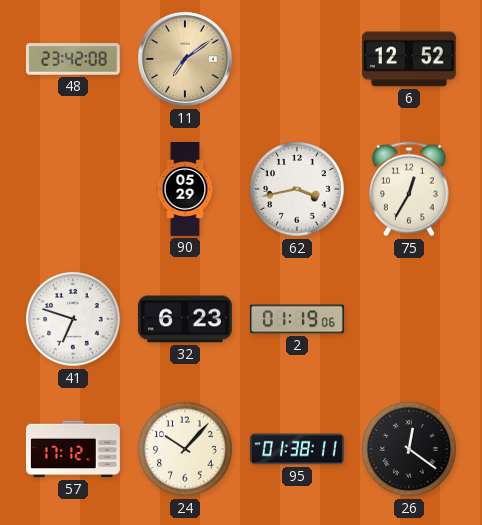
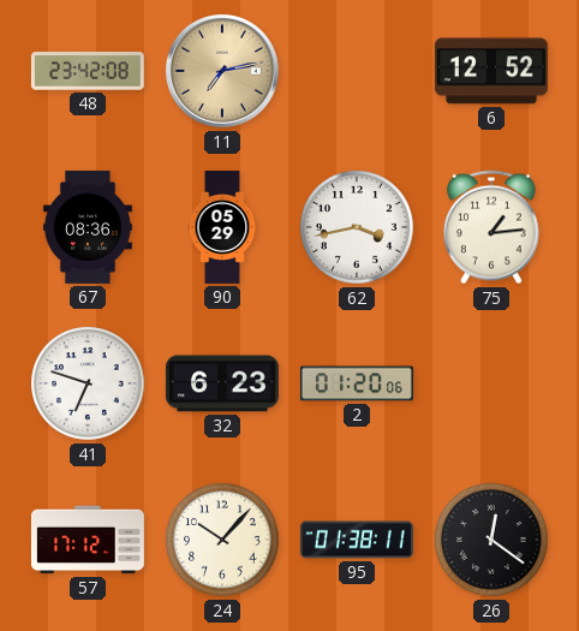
11: 7:09 -> 7:13
67: none -> 08:36
75: 12:35 -> 1:14
2: 01:19 -> 01:20
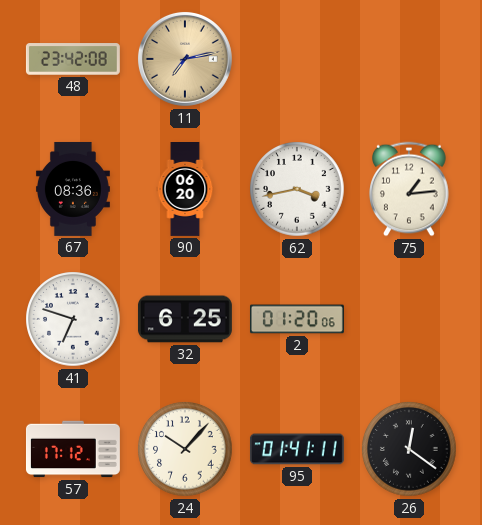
6: 12:52 -> none
90: 05:29 -> 06:20
32: 6:23 -> 6:25
95: 01:38 -> 01:41
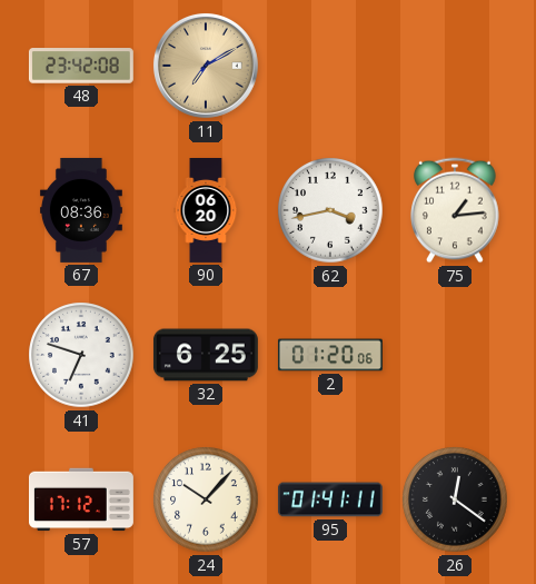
11: 7:13 -> 7:10
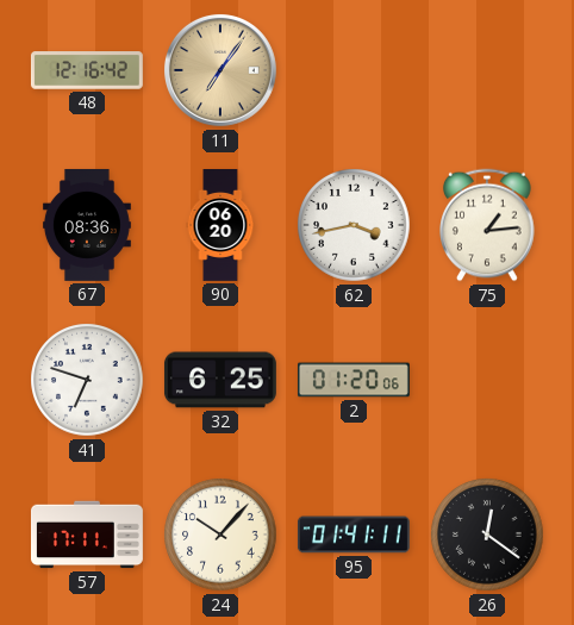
48: 23:42 -> 12:16
11: 7:10 -> 7:06
57: 17:12 -> 17:11
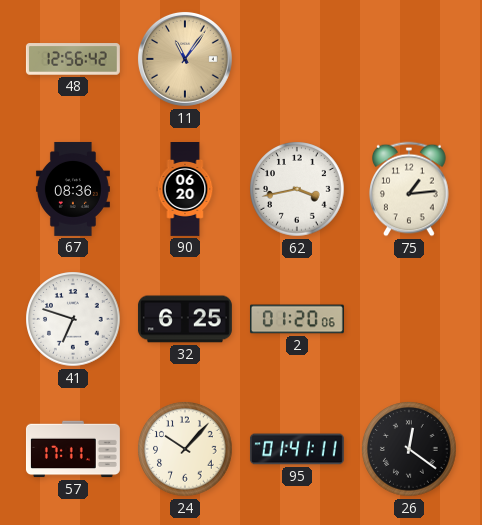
48: 12:16 -> 12:56
11: 7:06 -> 11:06
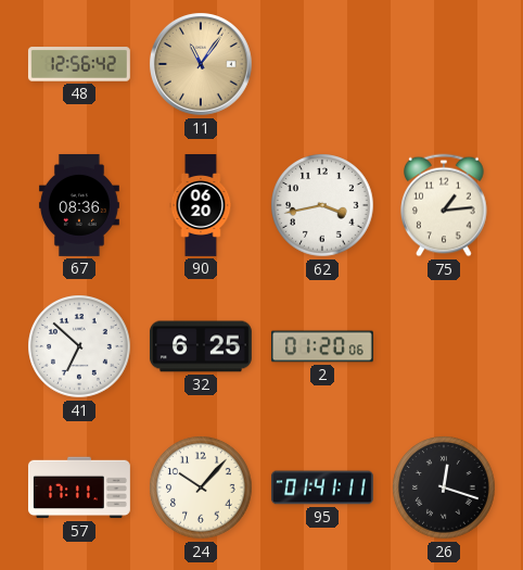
41: 6:48 -> 6:52
26: 12:21 -> 12:18
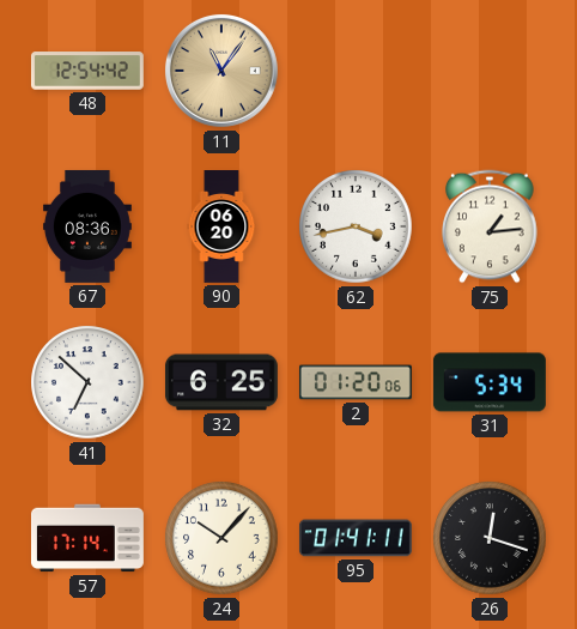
48: 12:56 -> 12:54
31: none -> 5:34
57: 17:11 -> 17:14
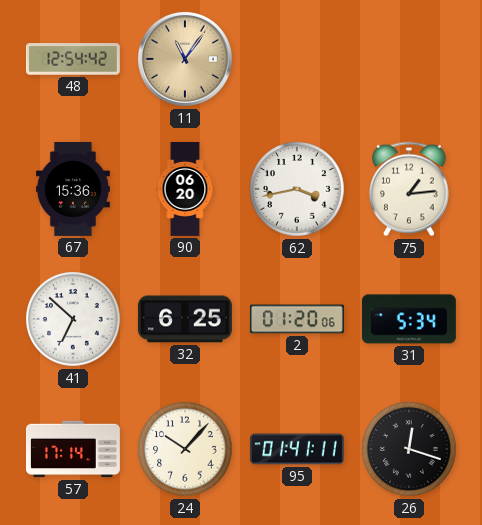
67: 08:36 -> 15:36
